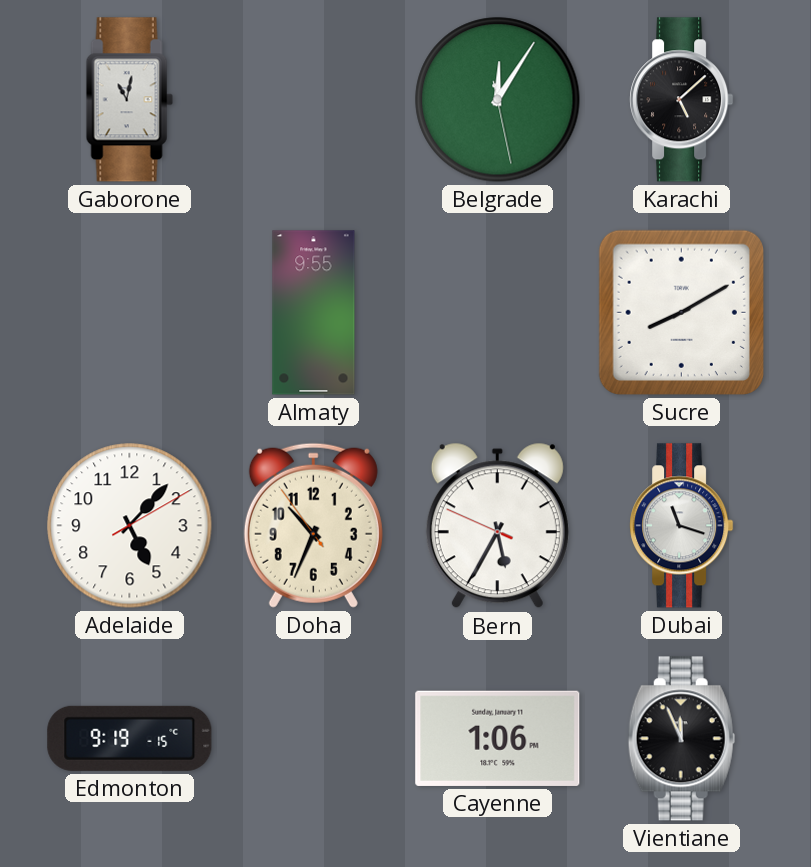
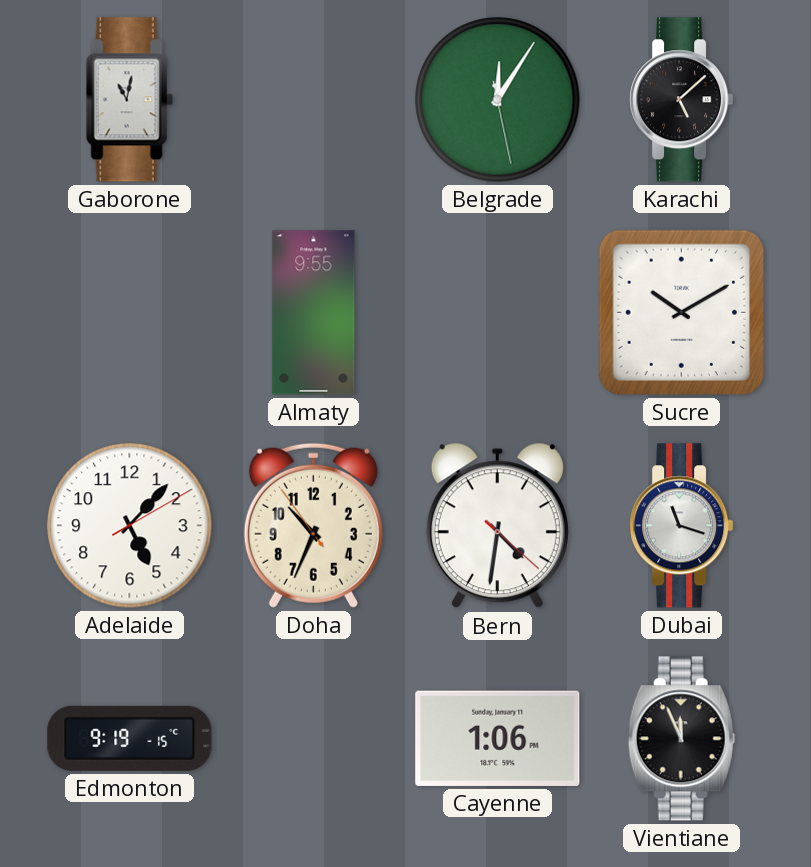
Sucre: 8:10 -> 10:10
Bern: 5:34 -> 4:31
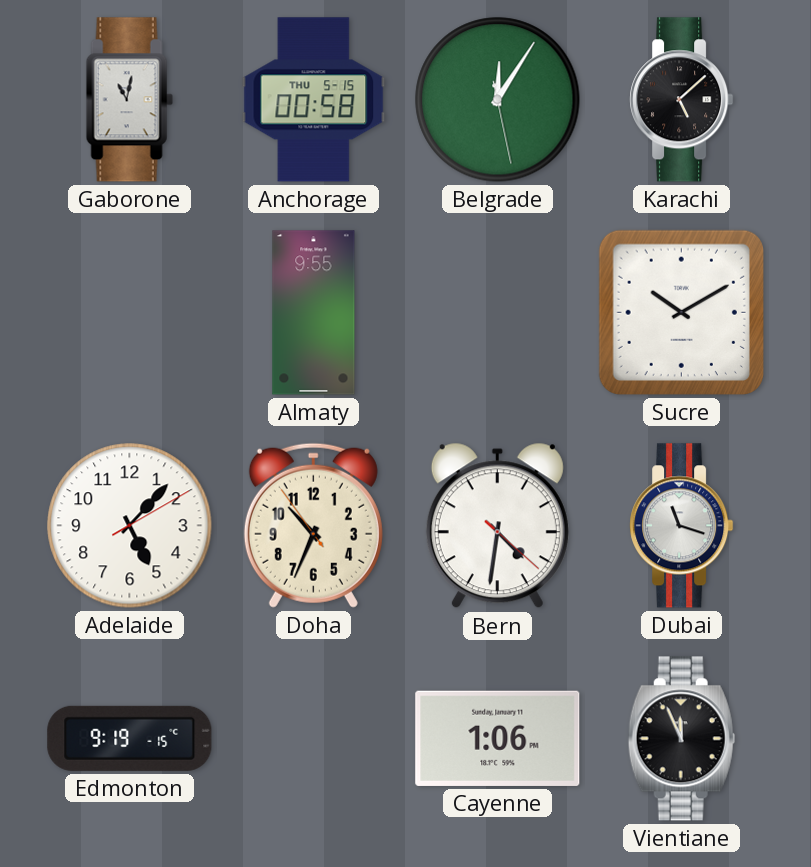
Anchorage: none -> 00:58
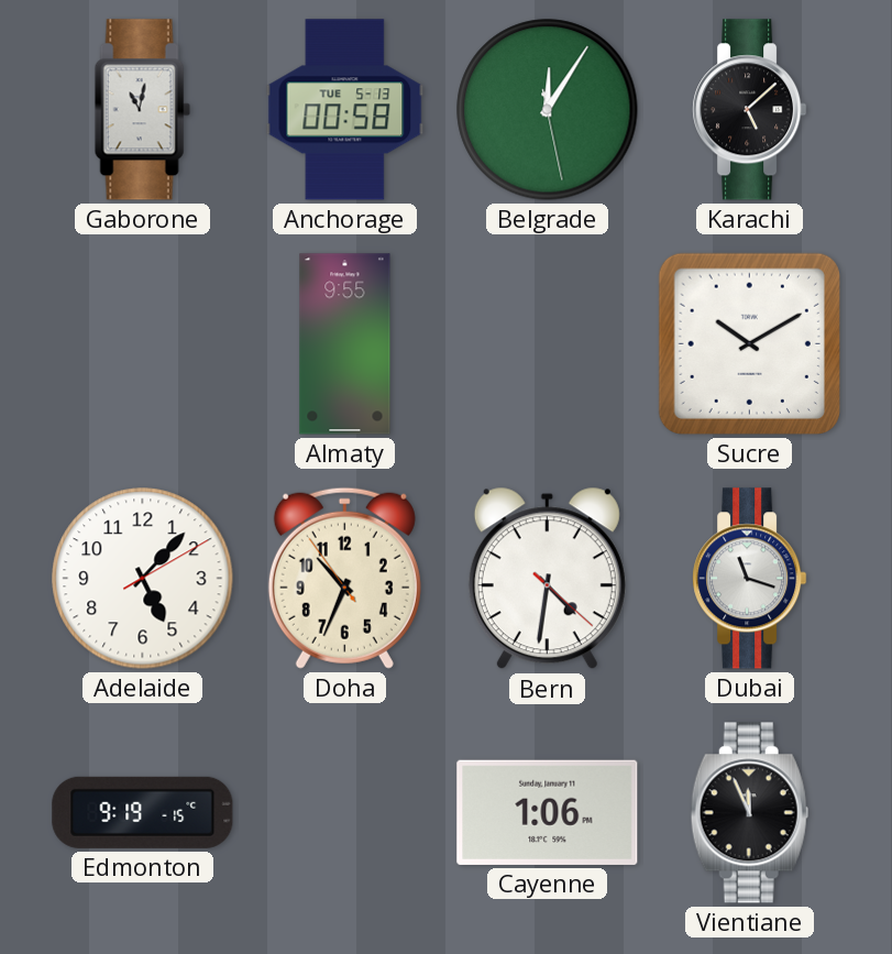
Anchorage date: THU 5-15 -> TUE 5-13
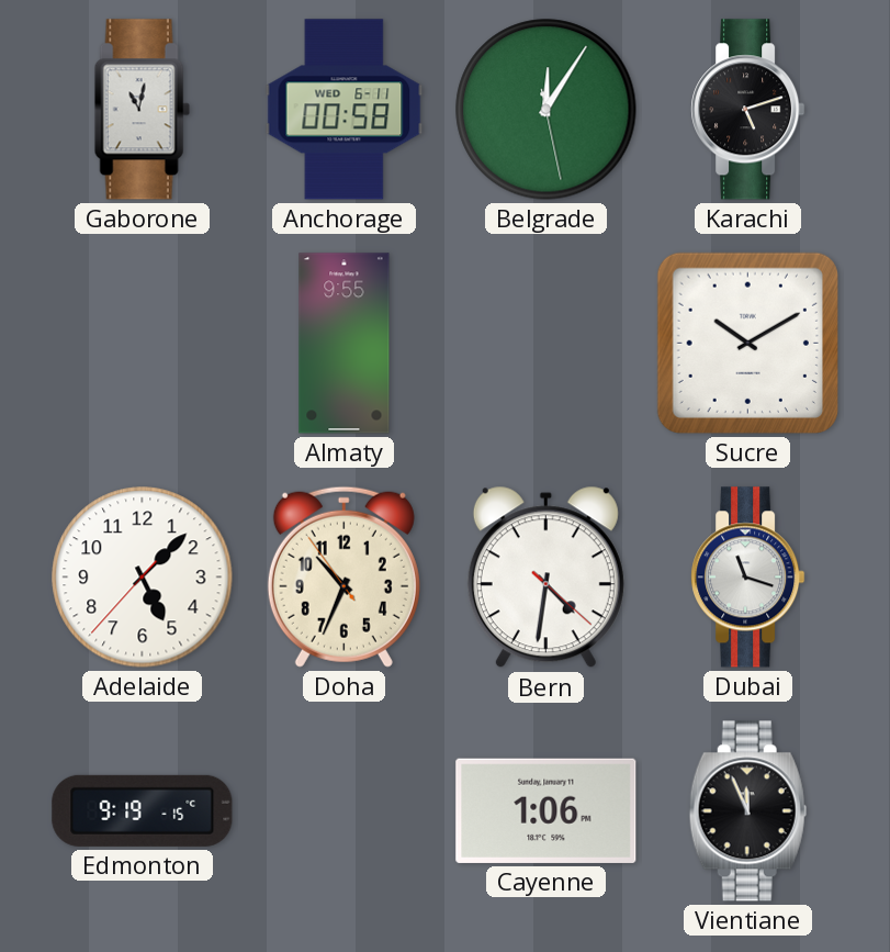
Anchorage date: TUE 5-13 -> WED 6-11
Karachi: 5:08 -> 5:12
Adelaide: 5:07:10 -> 5:07:37
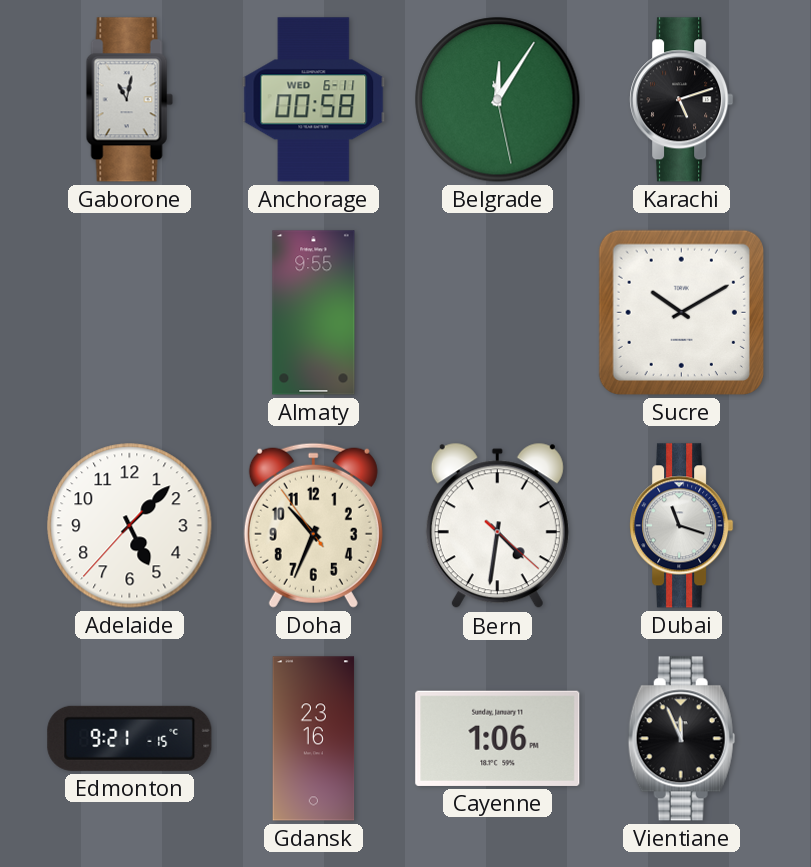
Edmonton: 9:19 -> 9:21
Gdansk: none -> 23:16
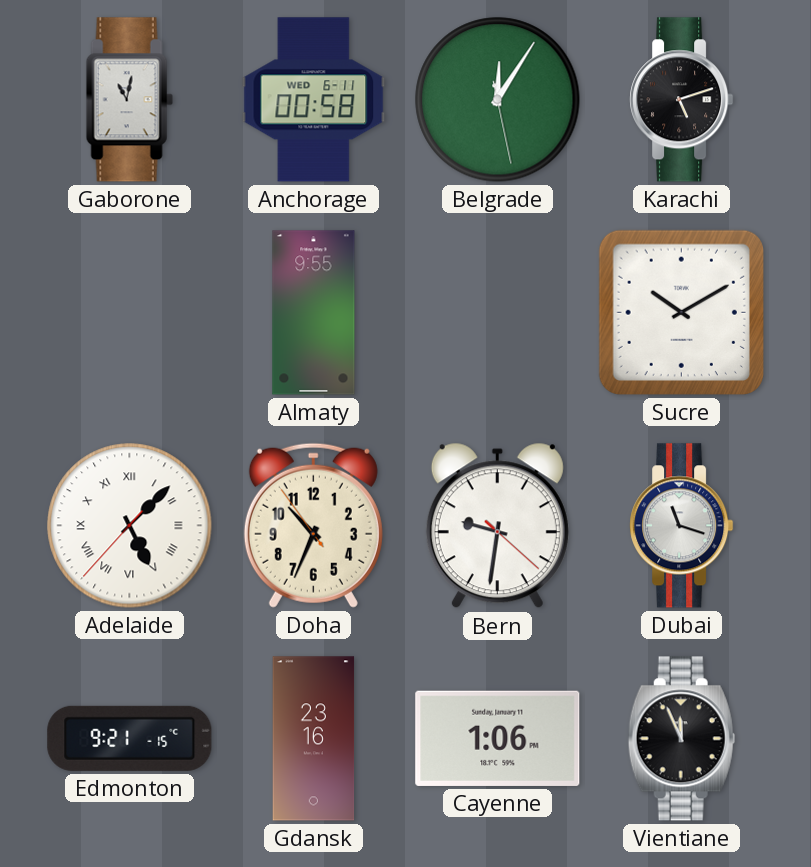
Adelaide numerals: Arabic -> Roman
Bern: 4:31 -> 9:31
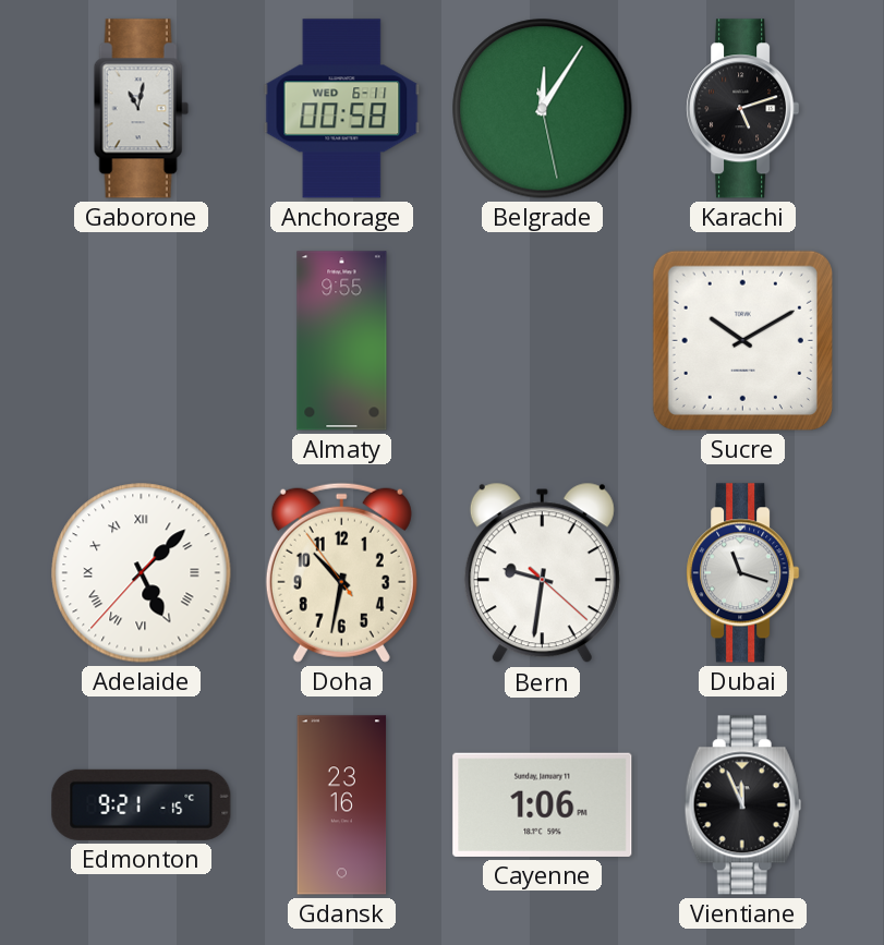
Doha: 10:33 -> 10:31
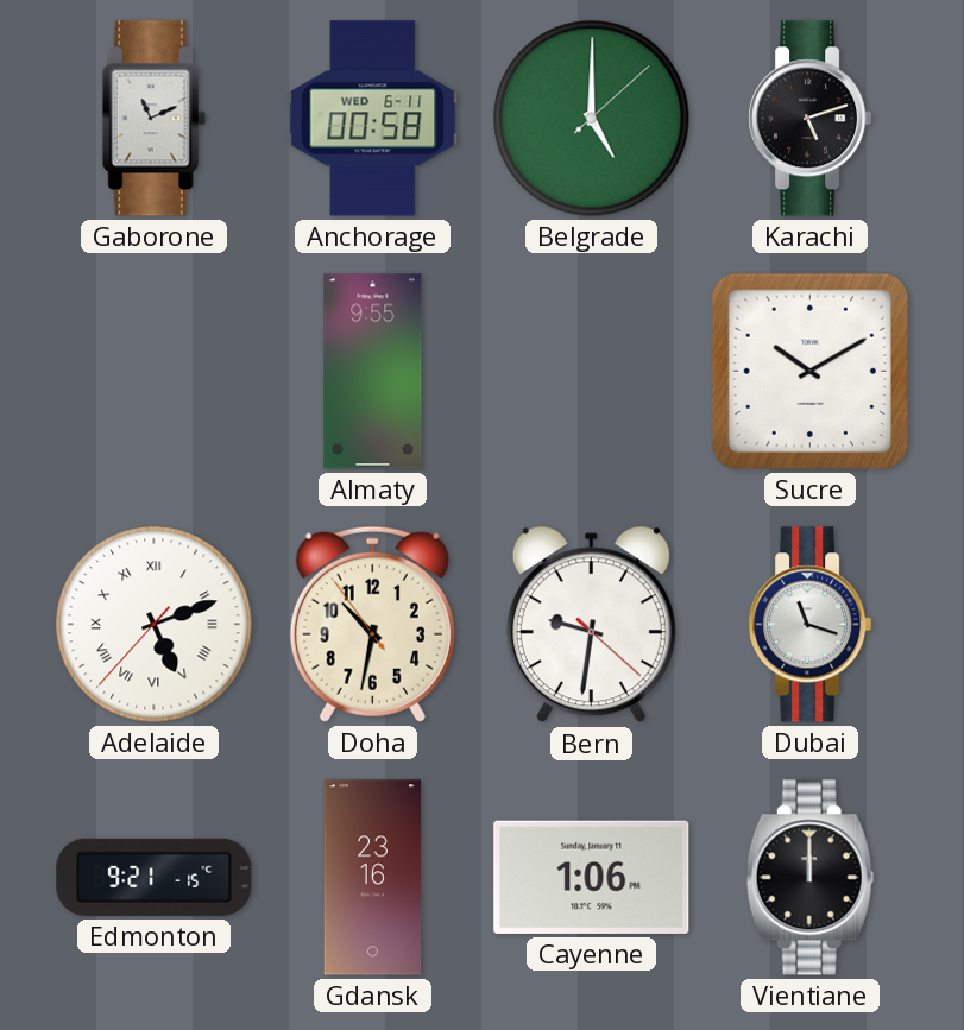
Gaborone: 11:02 -> 11:11
Belgrade: 12:05 -> 5:00
Adelaide: 5:07 -> 5:11
Vientiane: 11:56 -> 12:00
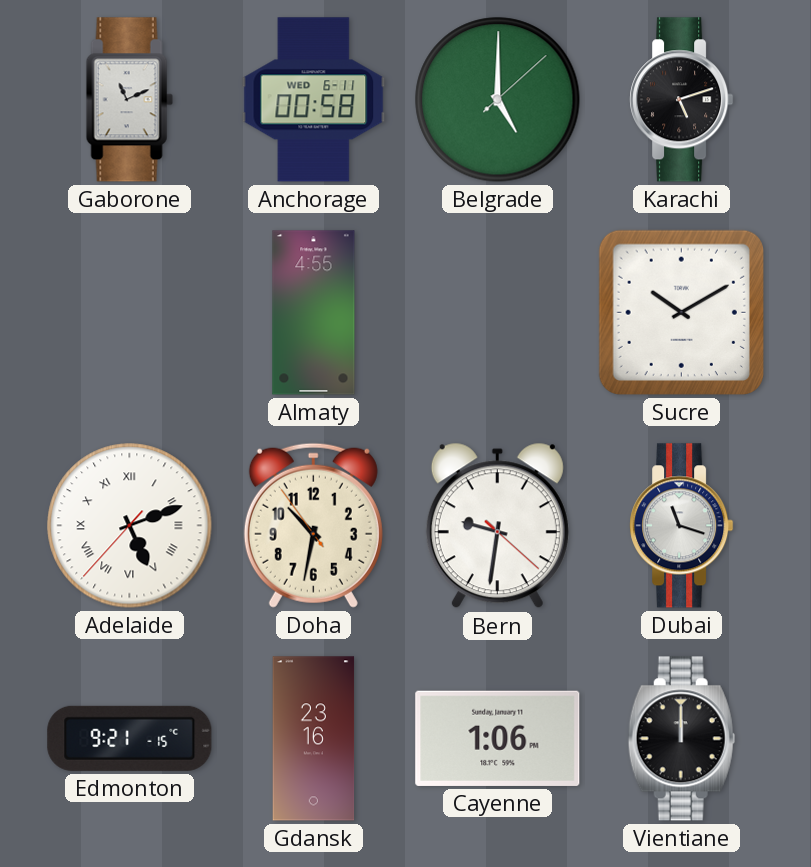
Almaty: 9:55 -> 4:55
